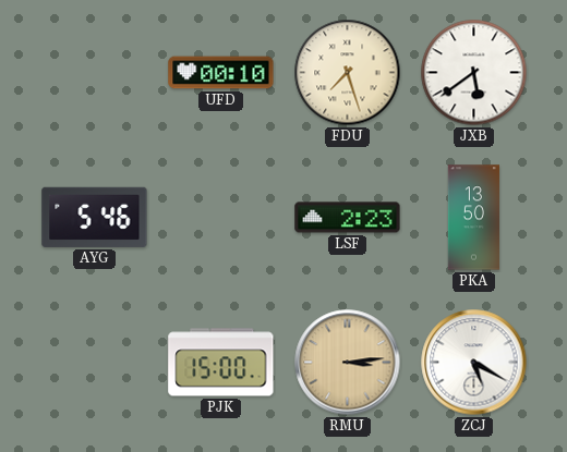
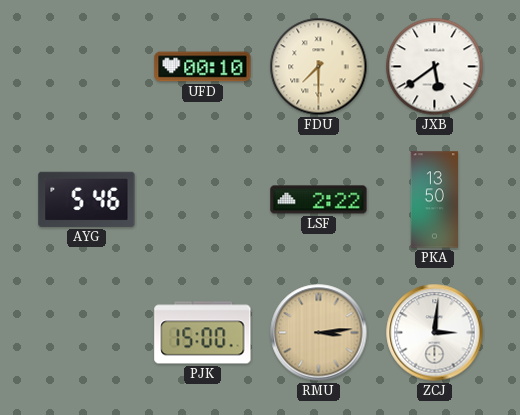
FDU: 7:27 -> 7:30
LSF: 2:23 -> 2:22
ZCJ: 5:20 -> 3:01
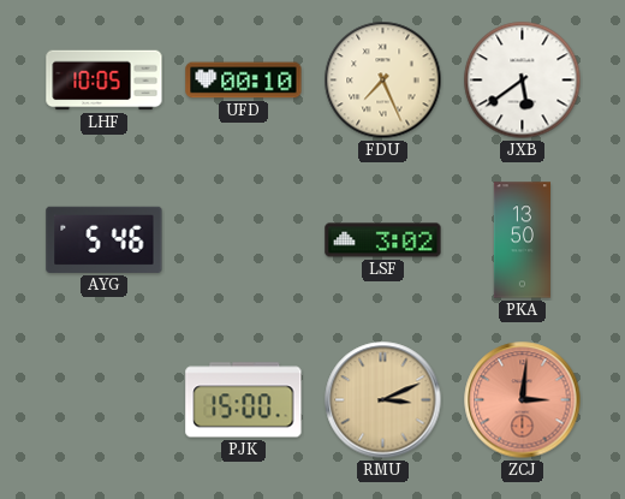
LHF: none -> 10:05
FDU: 7:30 -> 7:26
LSF: 2:22 -> 3:02
RMU: 3:14 -> 3:11
ZCJ dial: white -> salmon
